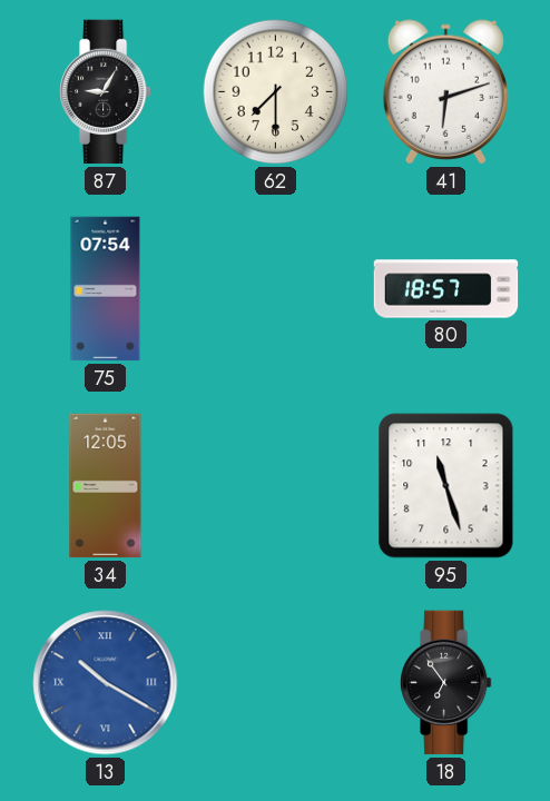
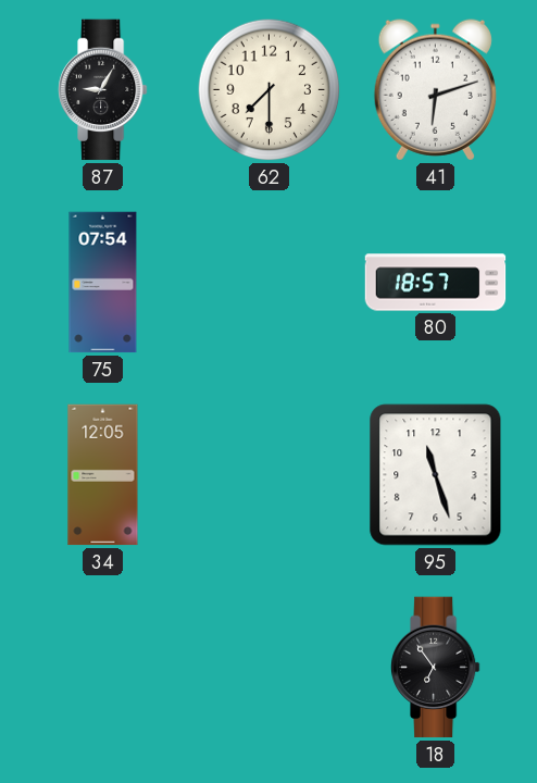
13: 10:20 -> none
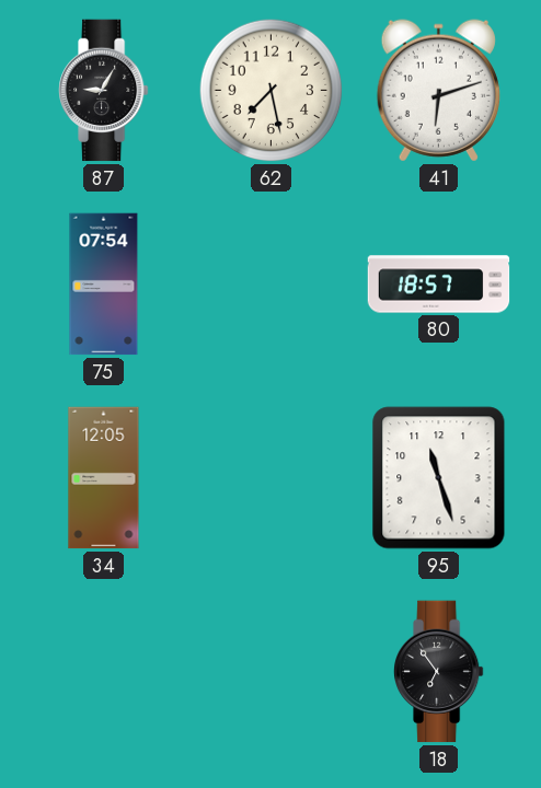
62: 7:30 -> 7:28
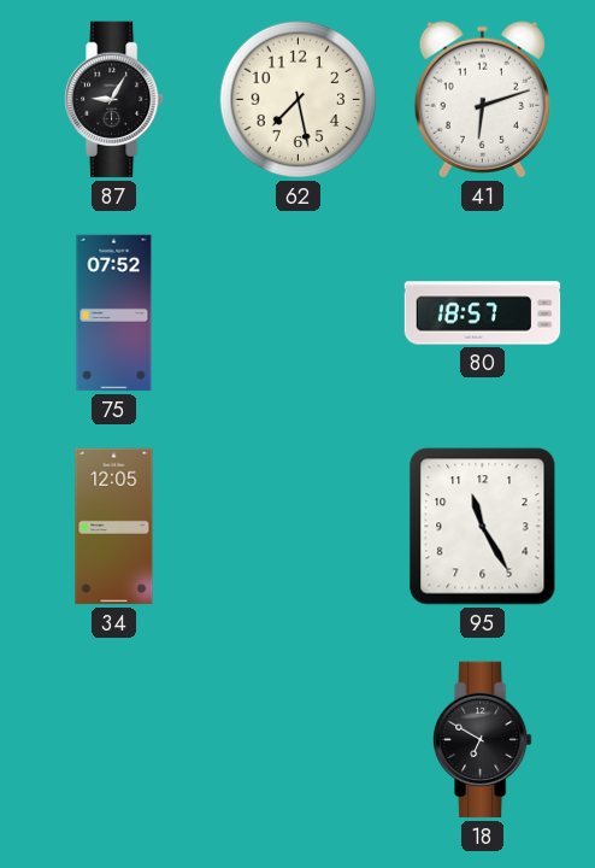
75: 07:54 -> 07:52
95: 11:27 -> 11:25
18: 6:54 -> 6:50
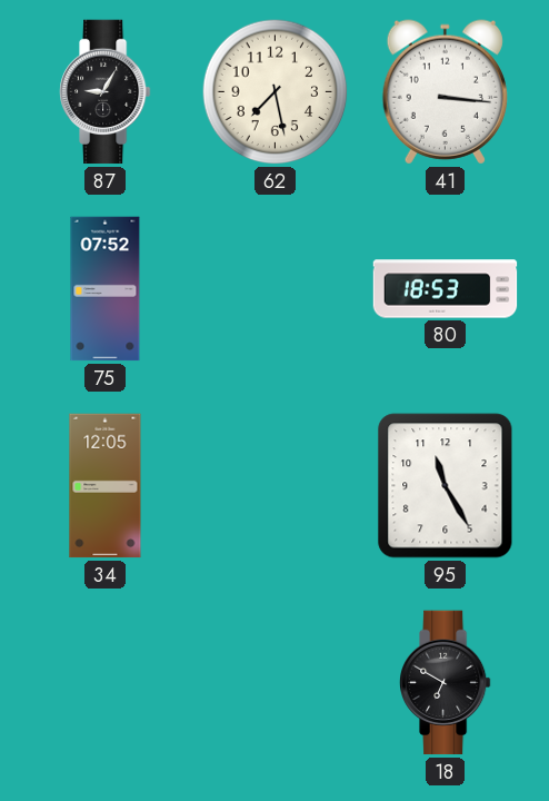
41: 6:12 -> 3:16
80: 18:57 -> 18:53
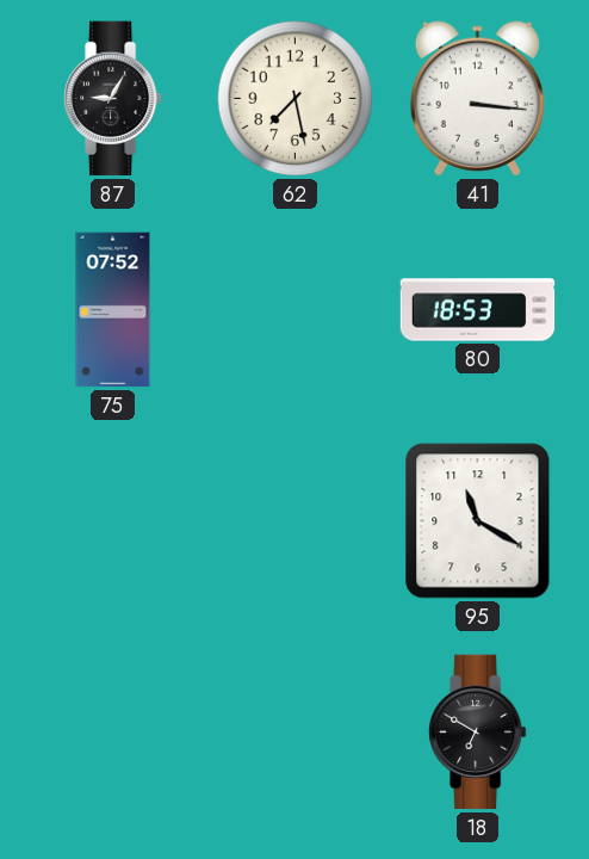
34: 12:05 -> none
95: 11:25 -> 11:20
